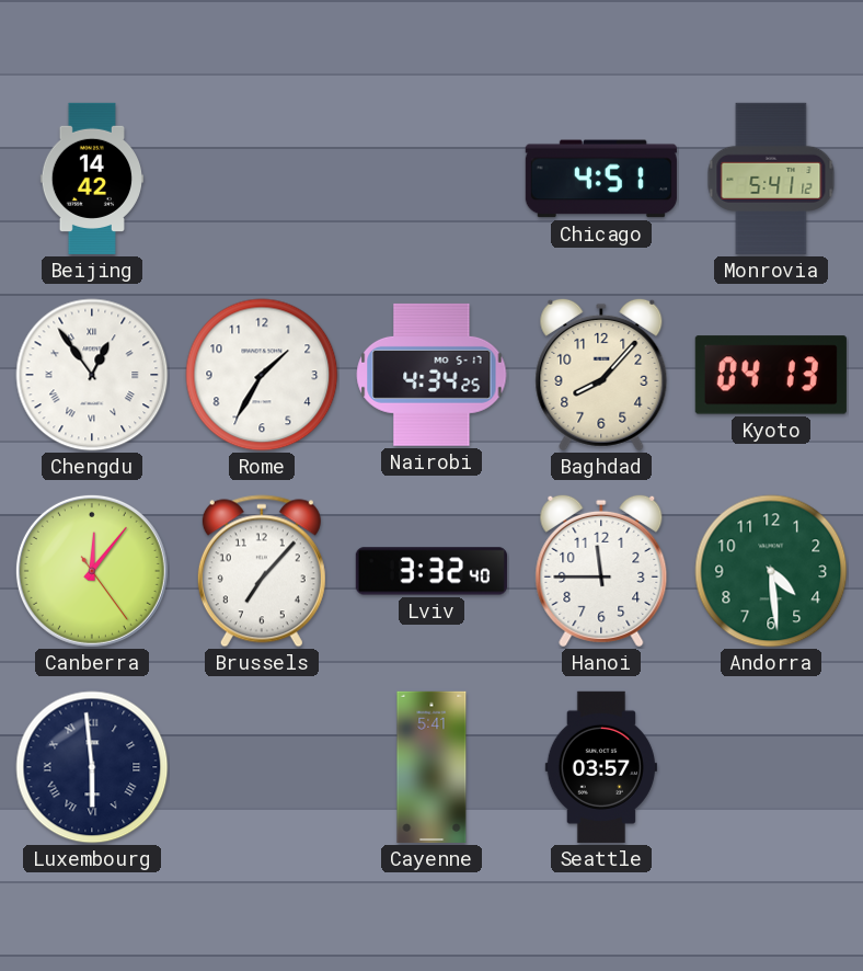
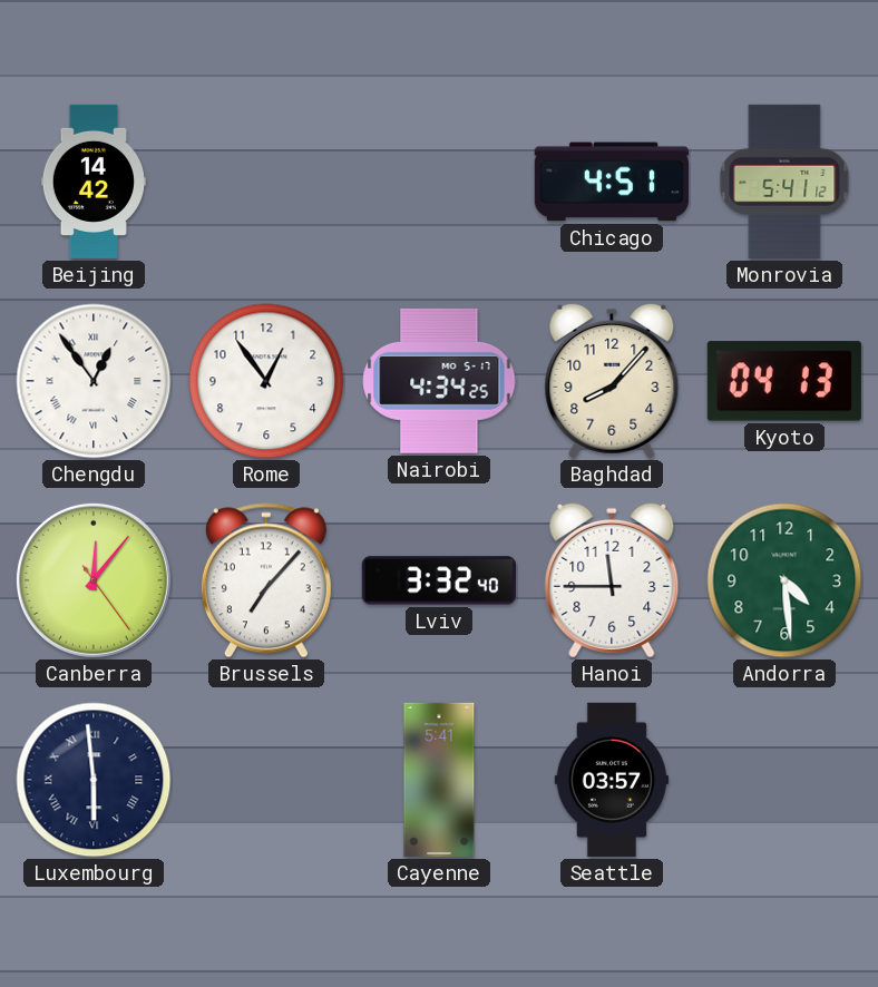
Rome: 1:35 -> 12:54
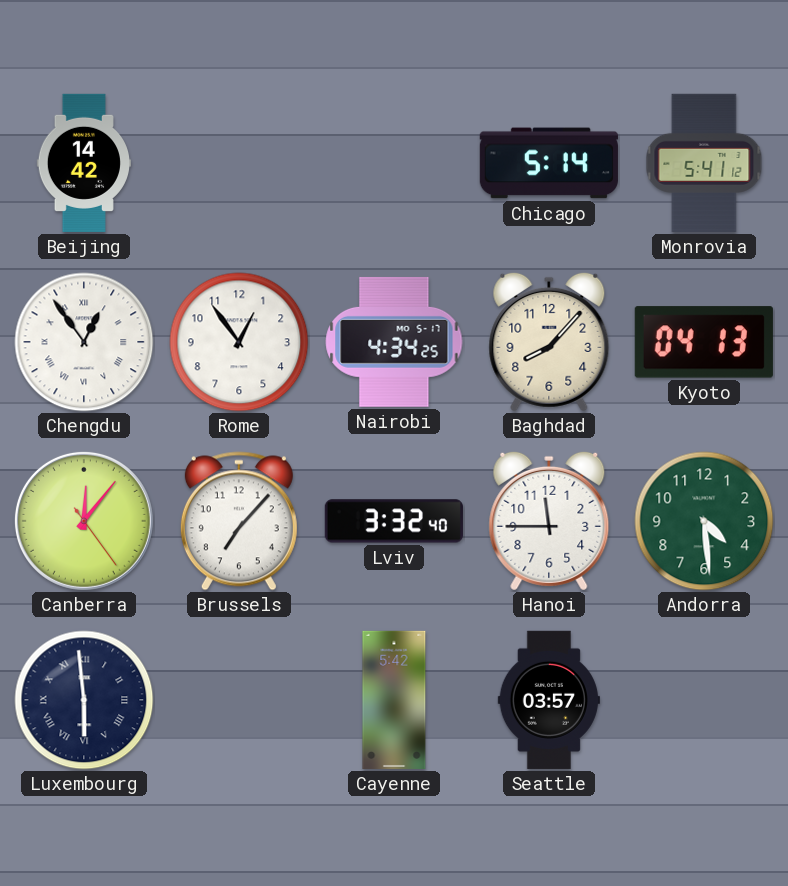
Chicago: 4:51 -> 5:14
Cayenne: 5:41 -> 5:42
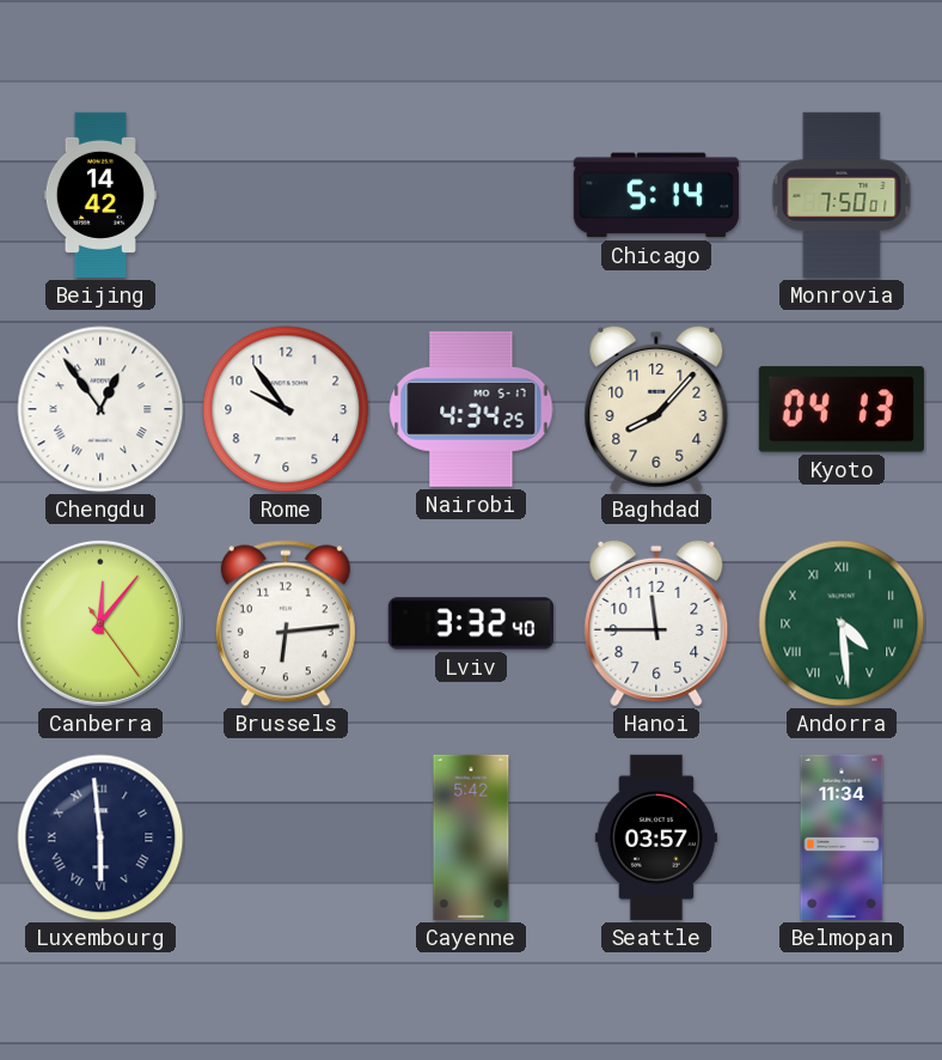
Monrovia: 5:41 -> 7:50
Rome: 12:54 -> 9:54
Brussels: 7:07 -> 6:14
Andorra numerals: Arabic -> Roman
Belmopan: none -> 11:34
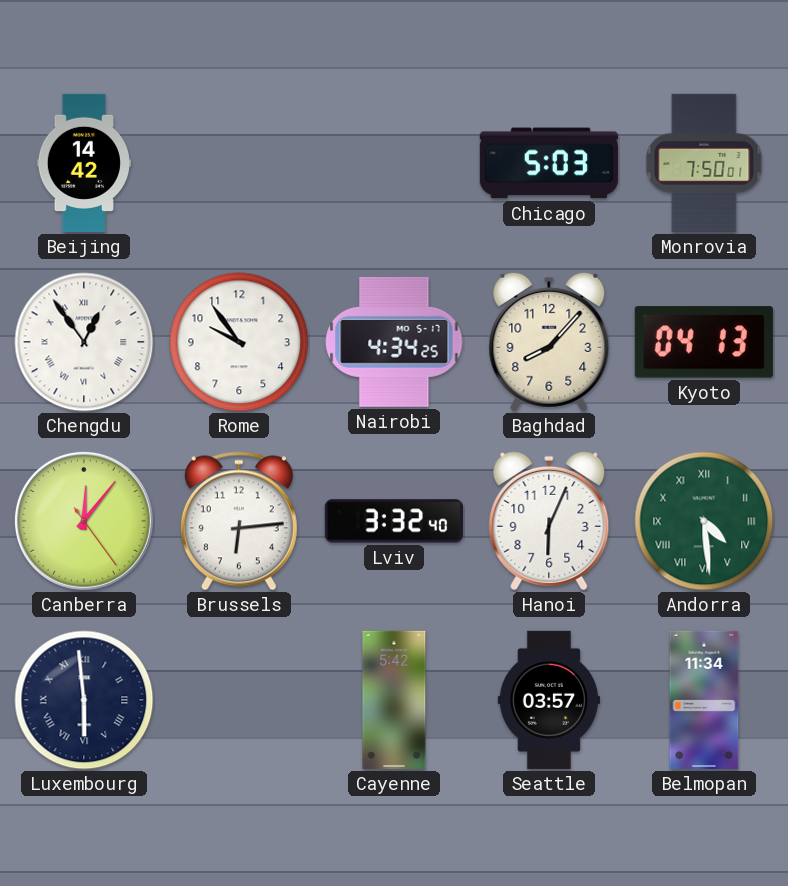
Chicago: 5:14 -> 5:03
Hanoi: 11:45 -> 6:04
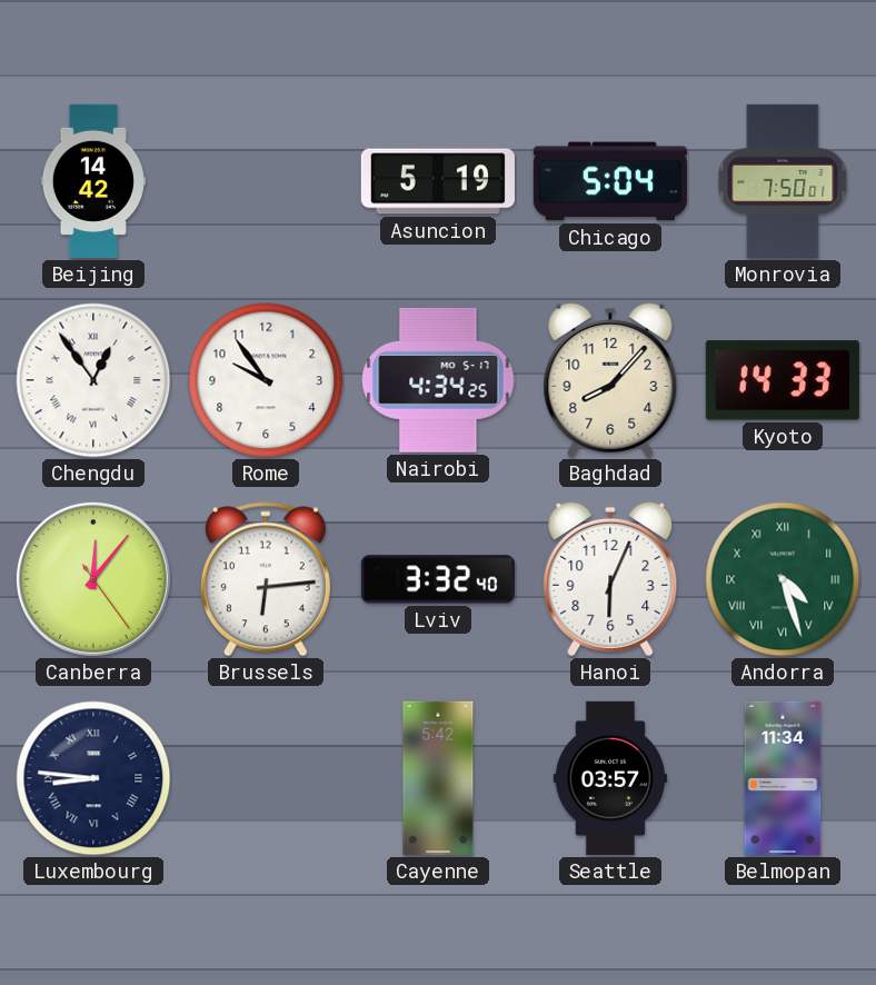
Asuncion: none -> 5:19
Chicago: 5:03 -> 5:04
Kyoto: 04:13 -> 14:33
Andorra: 4:29 -> 4:27
Luxembourg: 5:59 -> 8:46
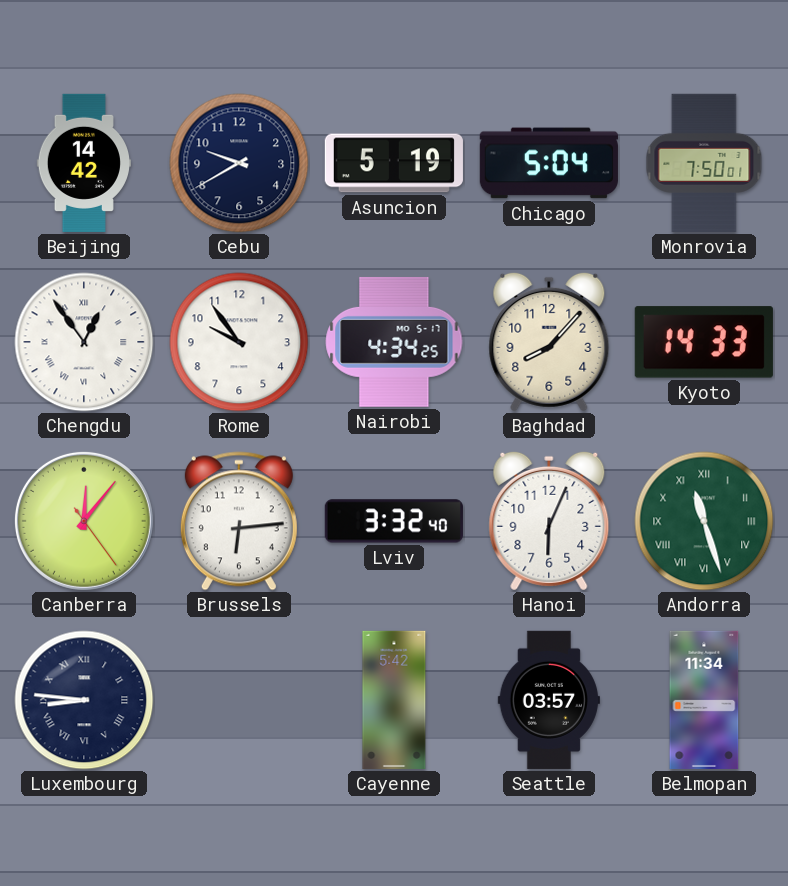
Cebu: none -> 9:40
Andorra: 4:27 -> 11:27
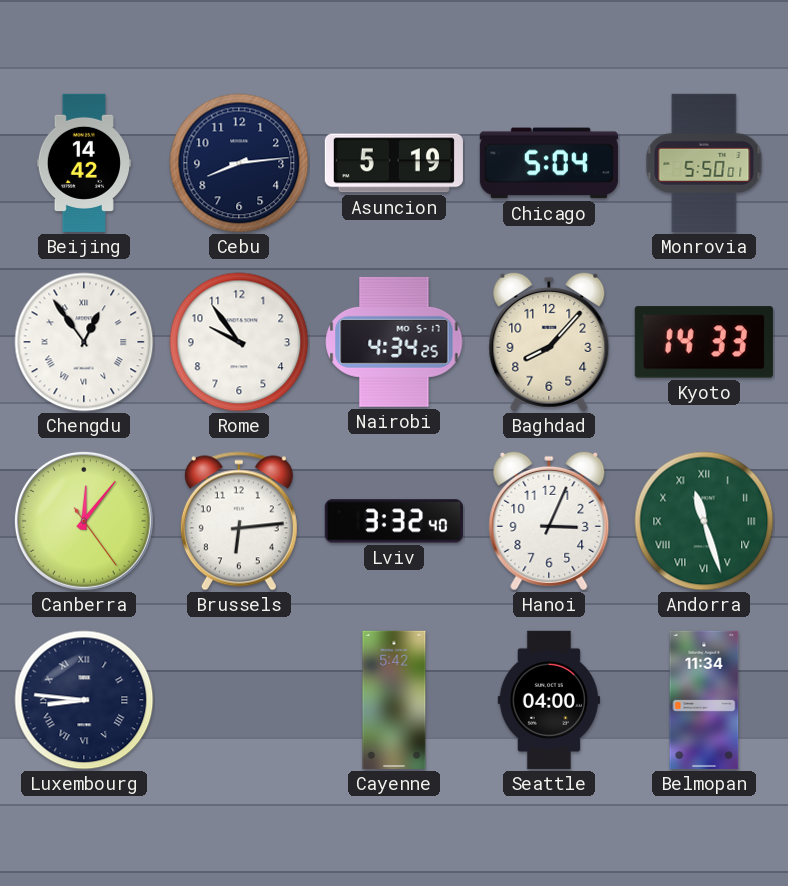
Cebu: 9:40 -> 8:14
Monrovia: 7:50 -> 5:50
Hanoi: 6:04 -> 3:04
Seattle: 03:57 -> 04:00
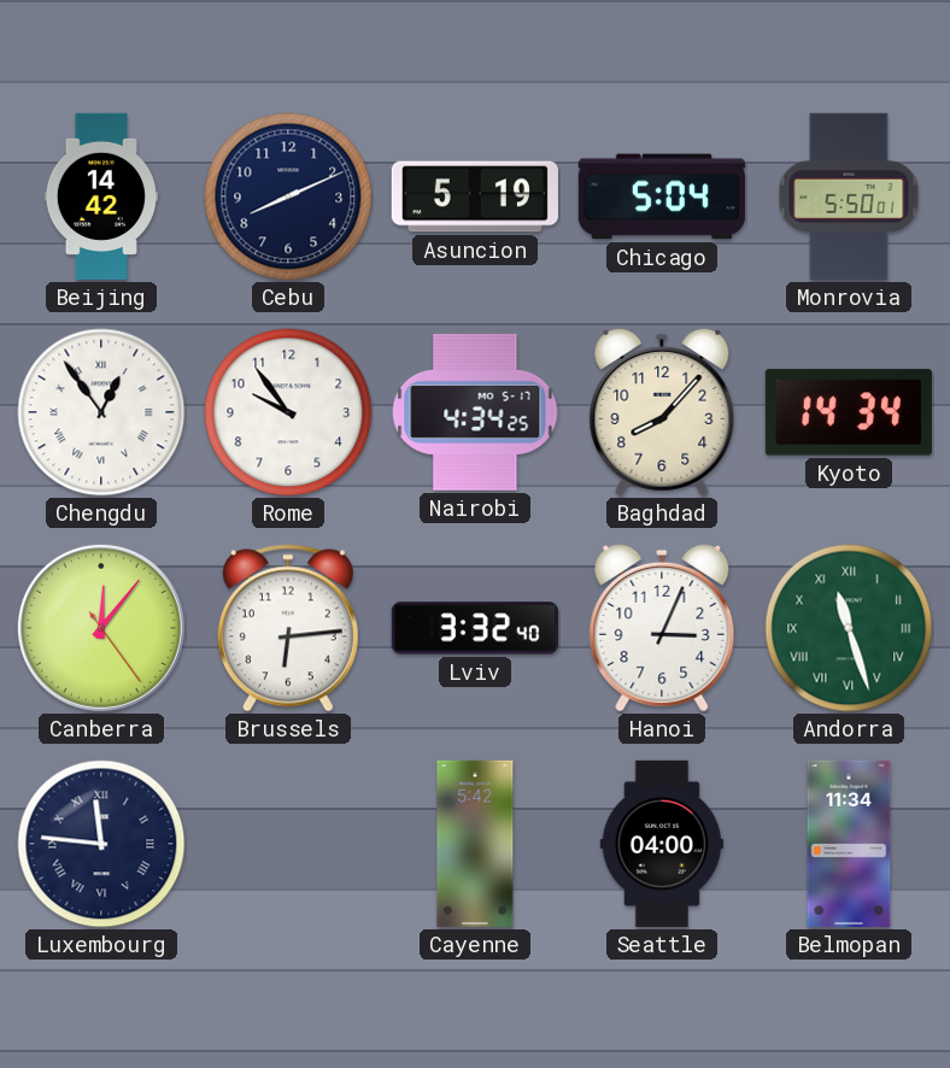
Cebu: 8:14 -> 8:11
Kyoto: 14:33 -> 14:34
Luxembourg: 8:46 -> 11:46
